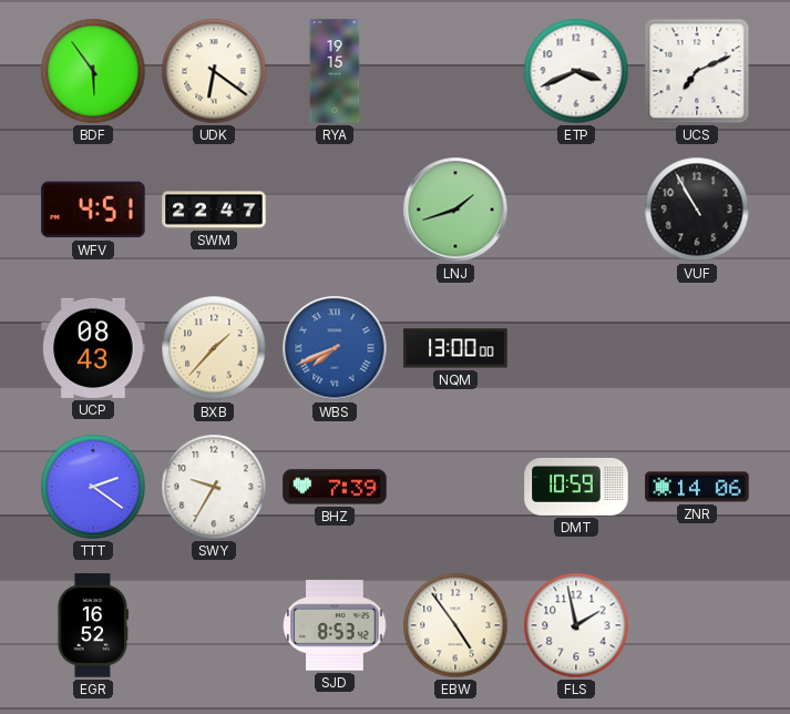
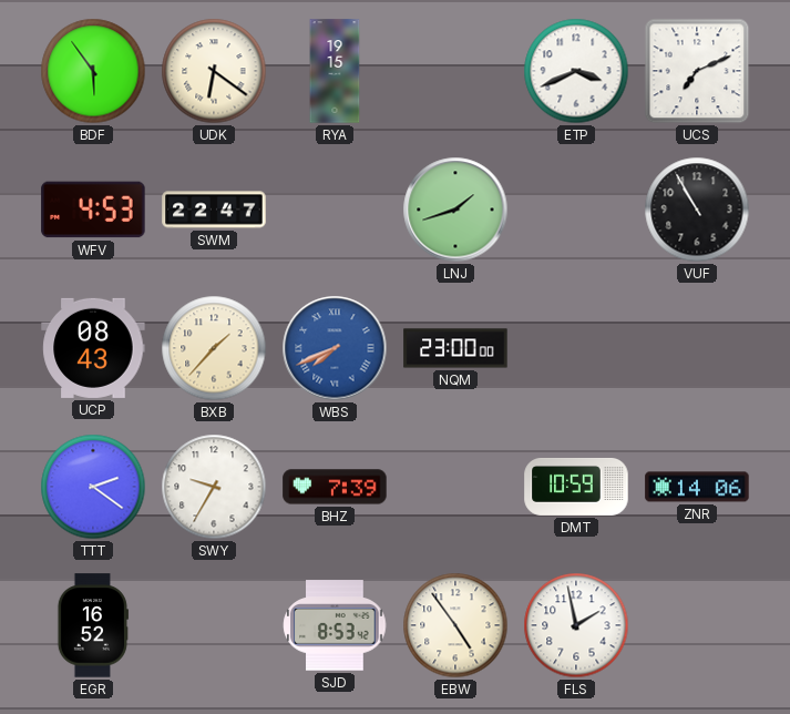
WFV: 4:51 -> 4:53
NQM: 13:00 -> 23:00
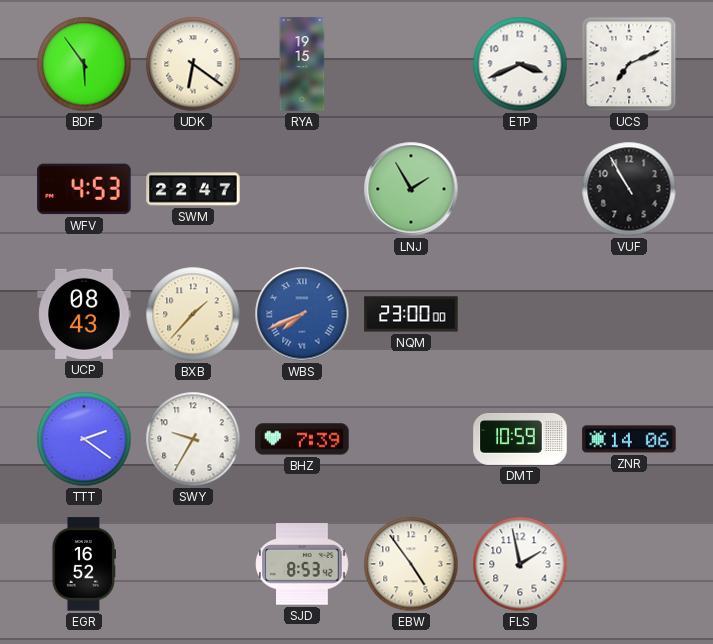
LNJ: 1:42 -> 1:55
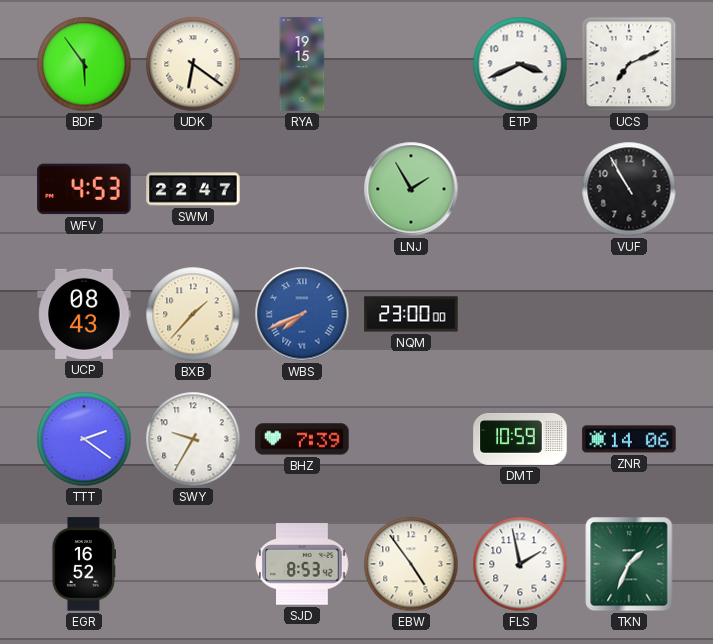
TKN: none -> 1:34
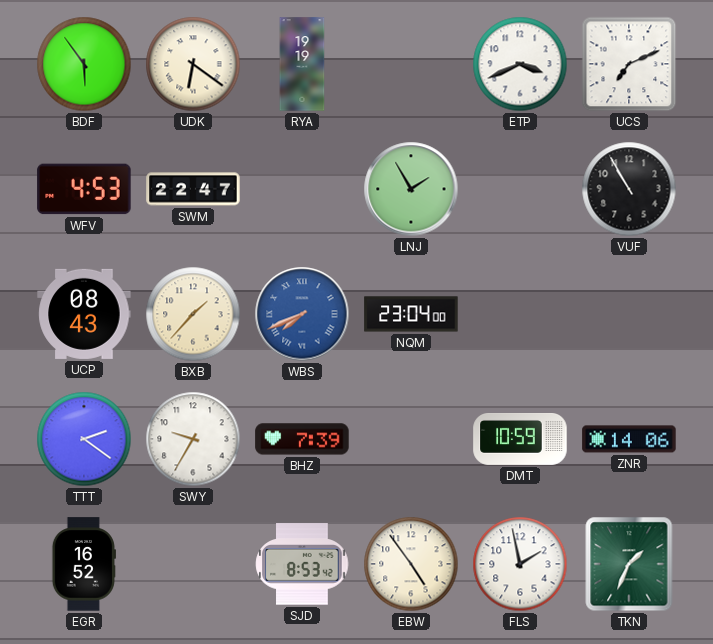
RYA: 19:15 -> 19:19
NQM: 23:00 -> 23:04
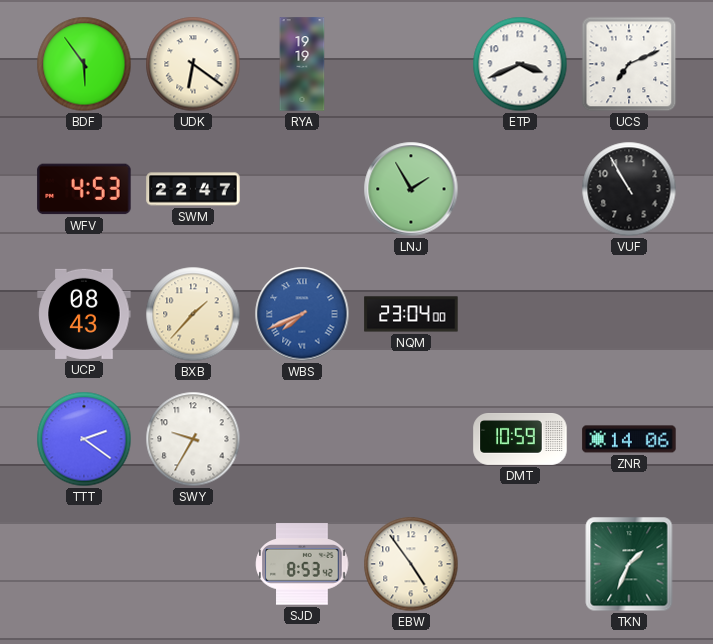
BHZ: 7:39 -> none
EGR: 16:52 -> none
FLS: 1:58 -> none
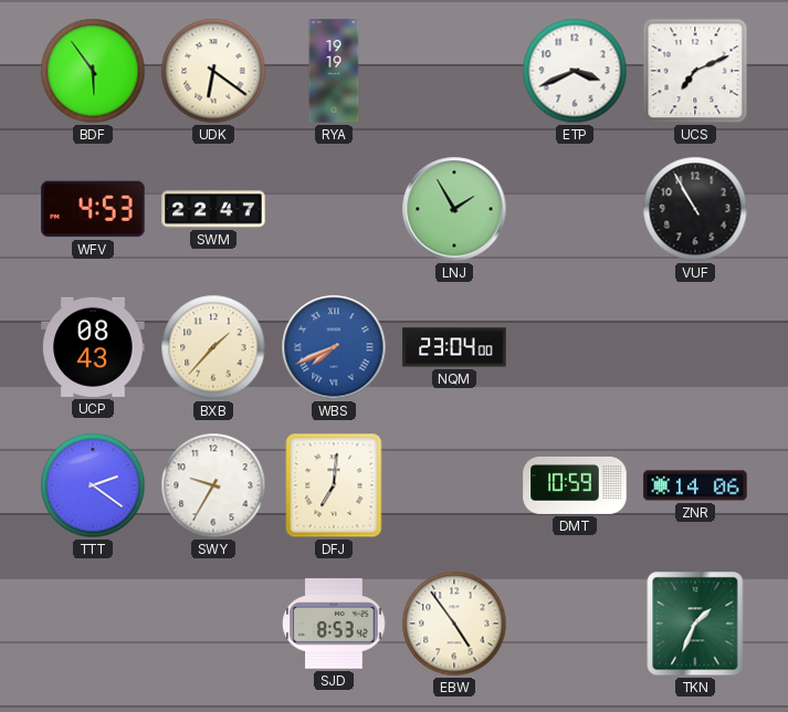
DFJ: none -> 7:01
